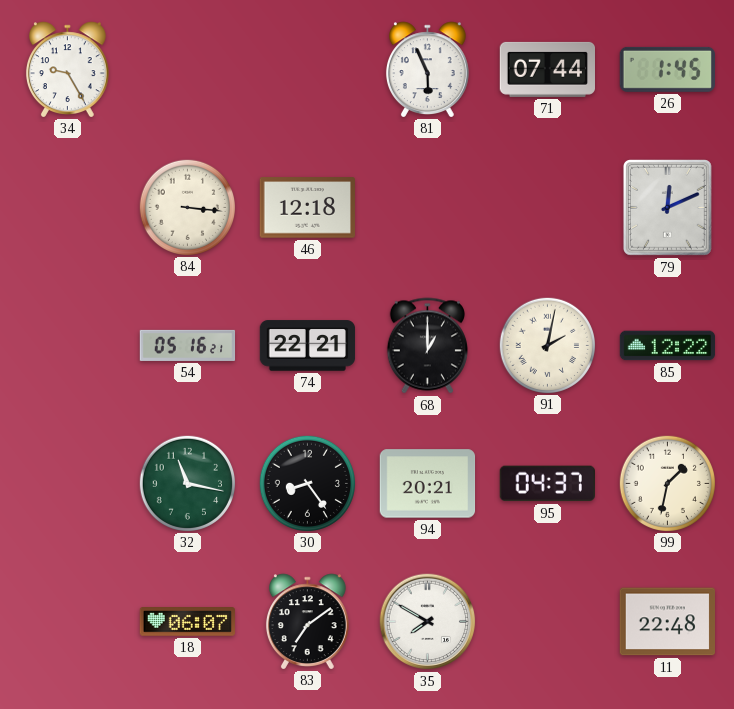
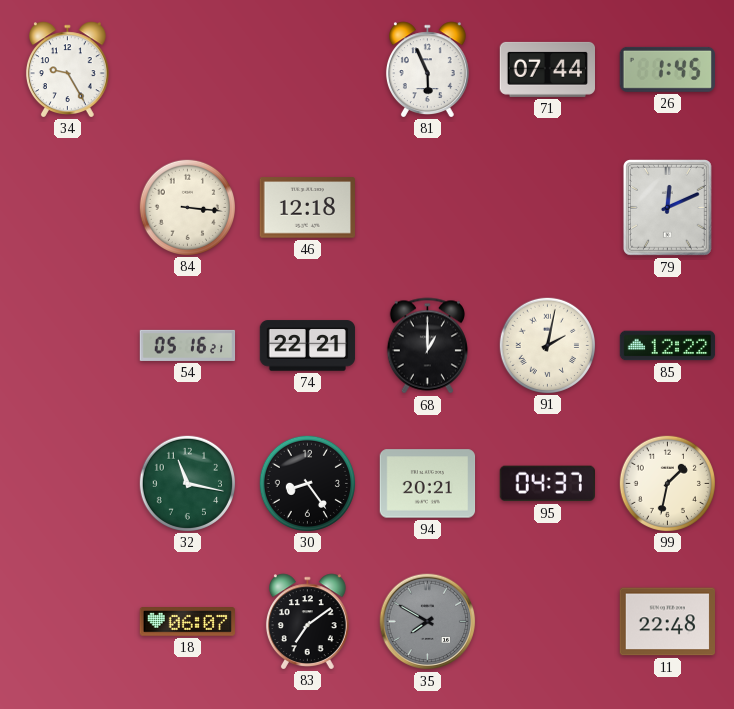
35 dial: white -> grey
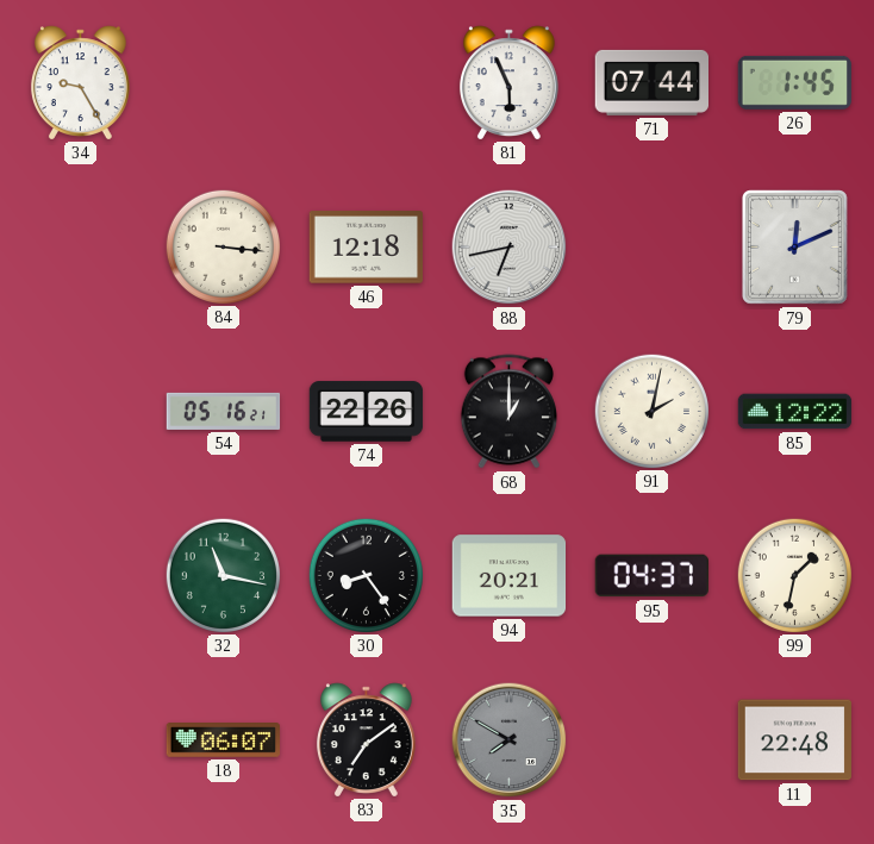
88: none -> 6:43
74: 22:21 -> 22:26
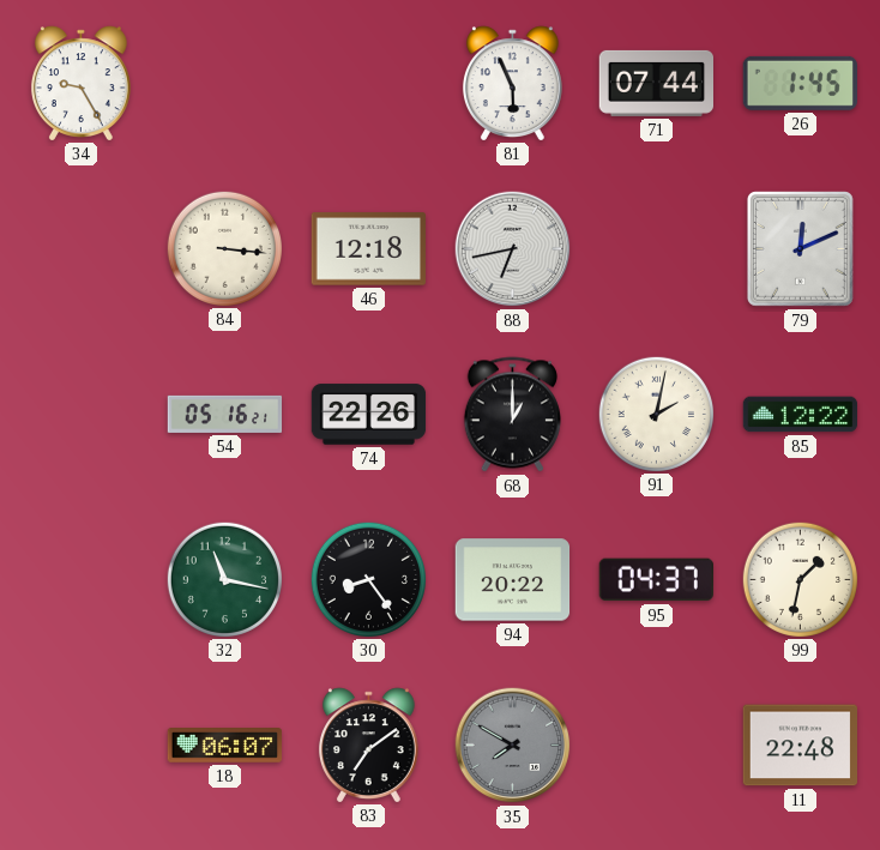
94: 20:21 -> 20:22
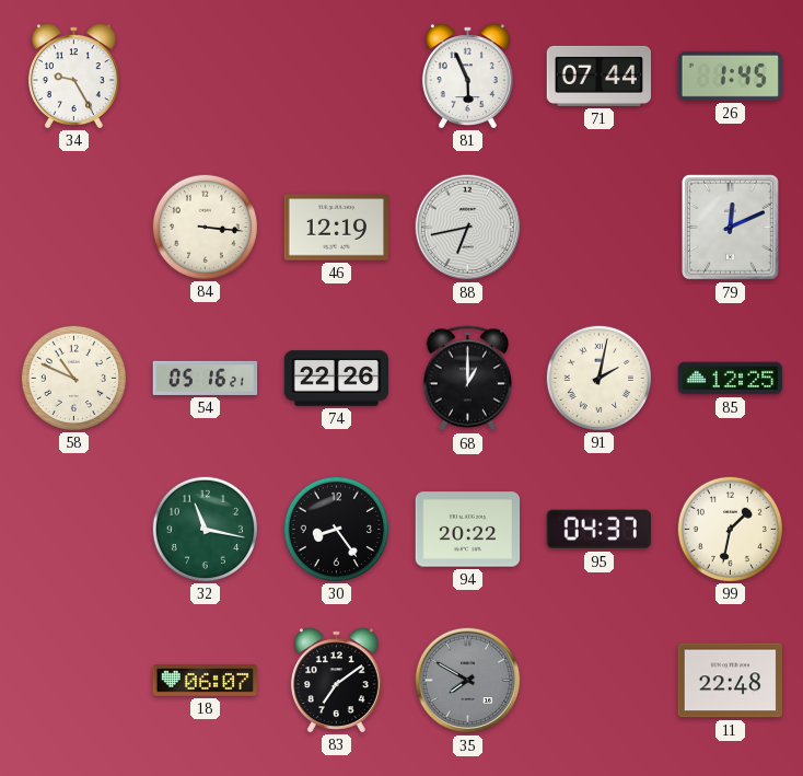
46: 12:18 -> 12:19
58: none -> 10:49
85: 12:22 -> 12:25
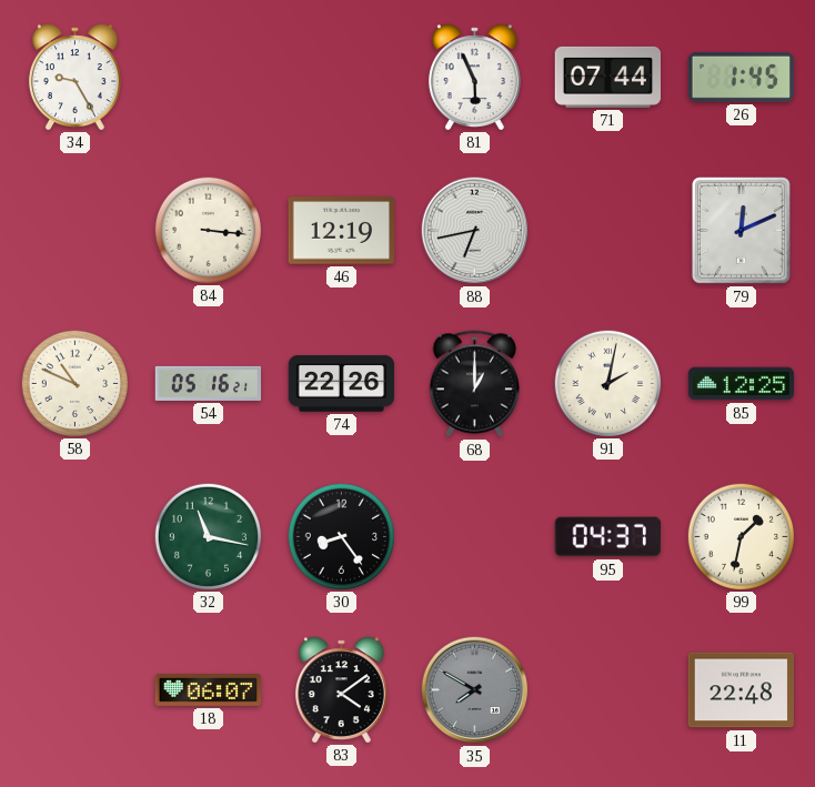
94: 20:22 -> none
83: 7:09 -> 4:09
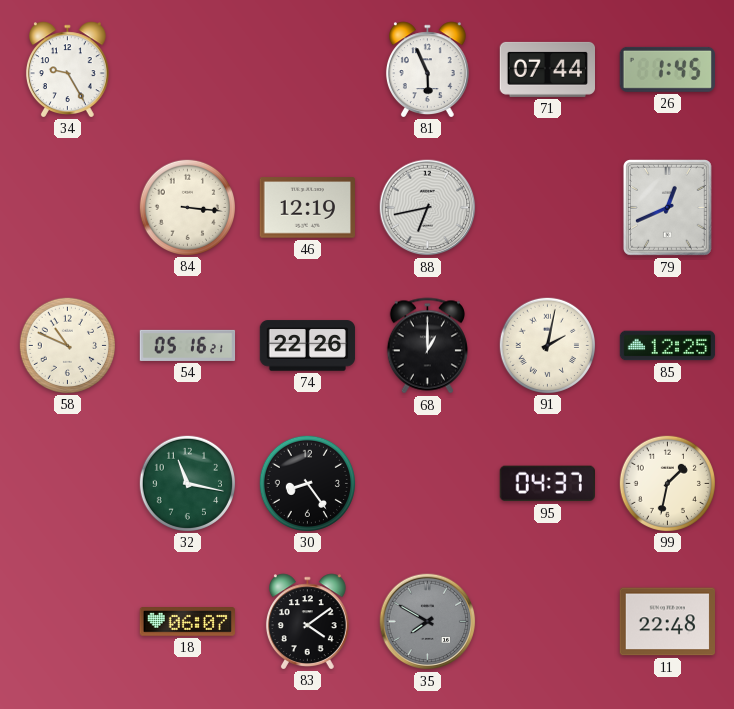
79: 12:11 -> 12:41
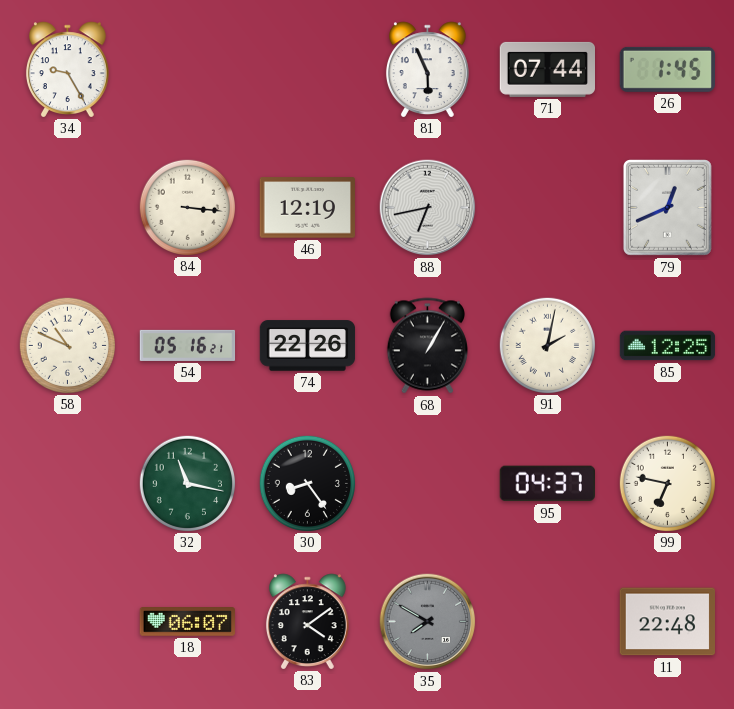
68: 1:00 -> 1:05
99: 1:32 -> 6:47
